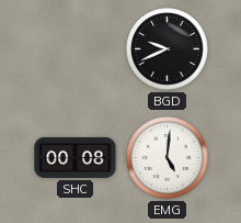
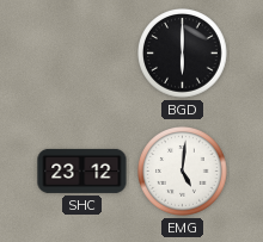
BGD: 9:41 -> 6:00
SHC: 00:08 -> 23:12
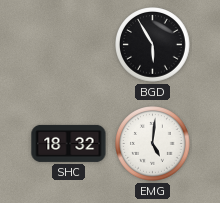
BGD: 6:00 -> 5:55
SHC: 23:12 -> 18:32
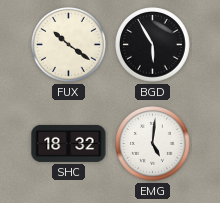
FUX: none -> 10:21
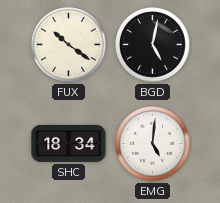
BGD: 5:55 -> 5:02
SHC: 18:32 -> 18:34
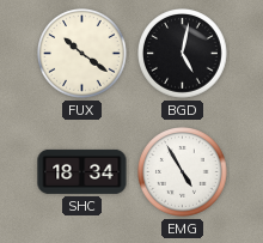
EMG: 5:01 -> 4:55
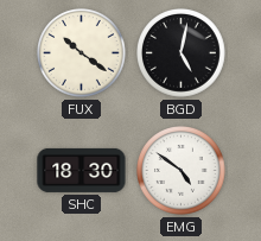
SHC: 18:34 -> 18:30
EMG: 4:55 -> 4:51
